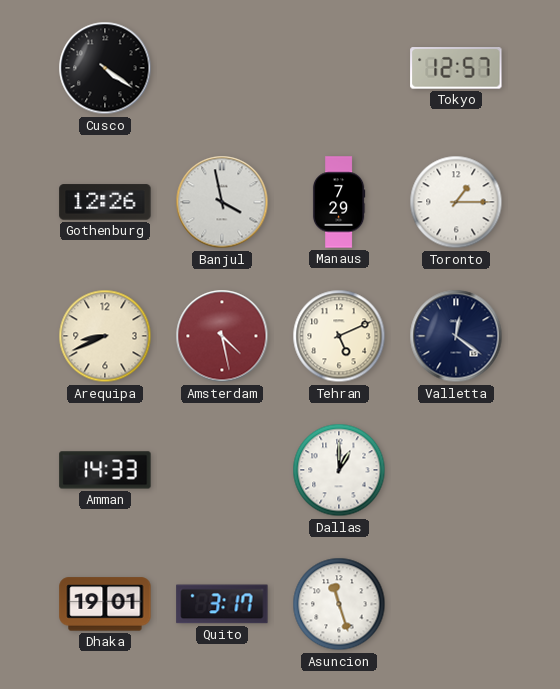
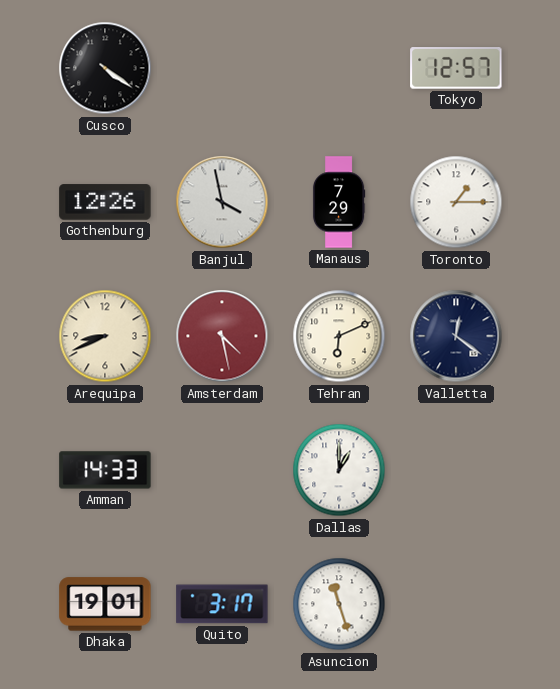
Tehran: 5:11 -> 6:11
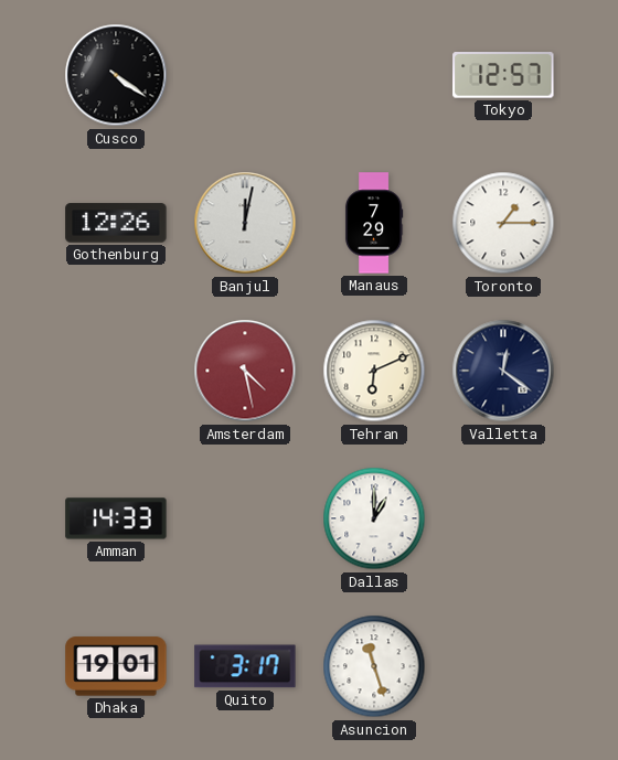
Banjul: 3:58 -> 12:02
Arequipa: 8:41 -> none
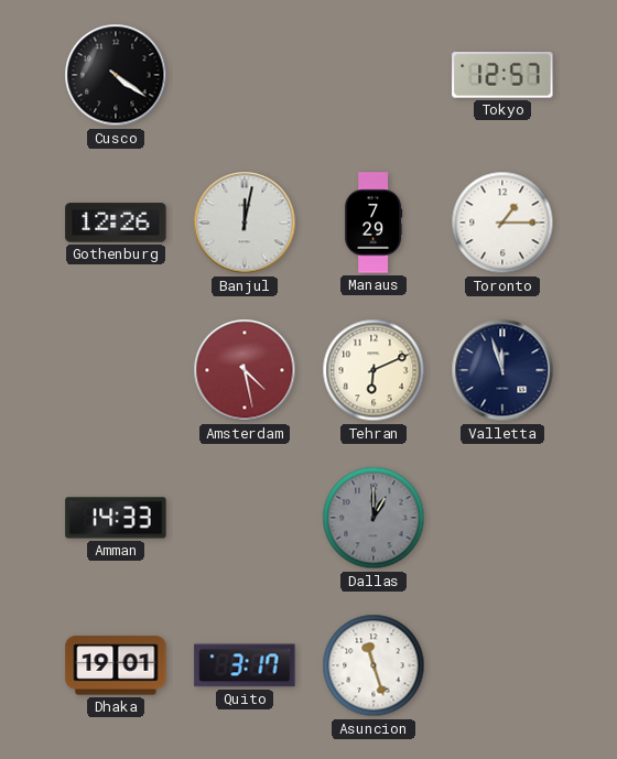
Valletta: 12:21 -> 11:57
Dallas dial: white -> grey
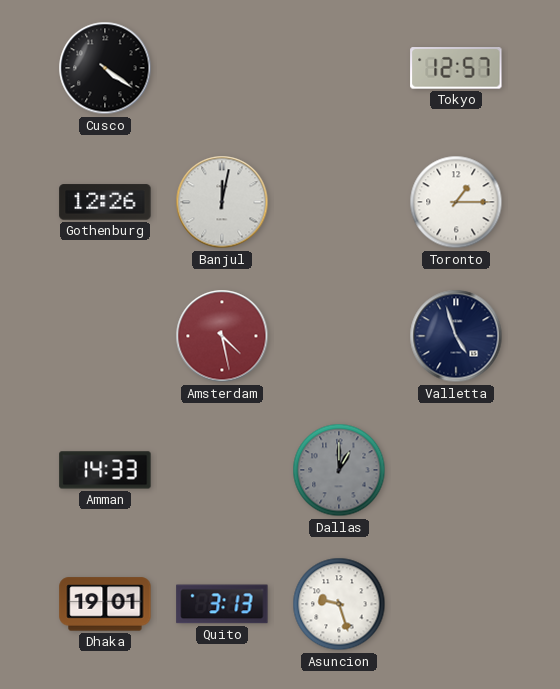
Manaus: 7:29 -> none
Tehran: 6:11 -> none
Valletta: 11:57 -> 4:57
Quito: 3:17 -> 3:13
Asuncion: 11:27 -> 9:27
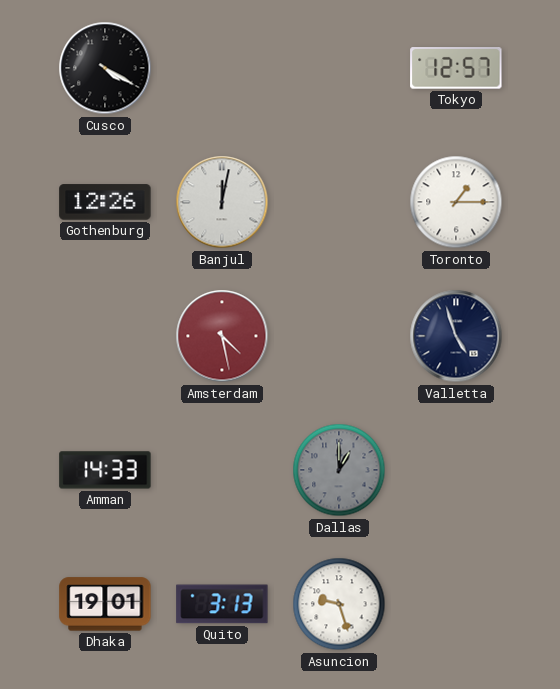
Cusco: 4:21 -> 4:20
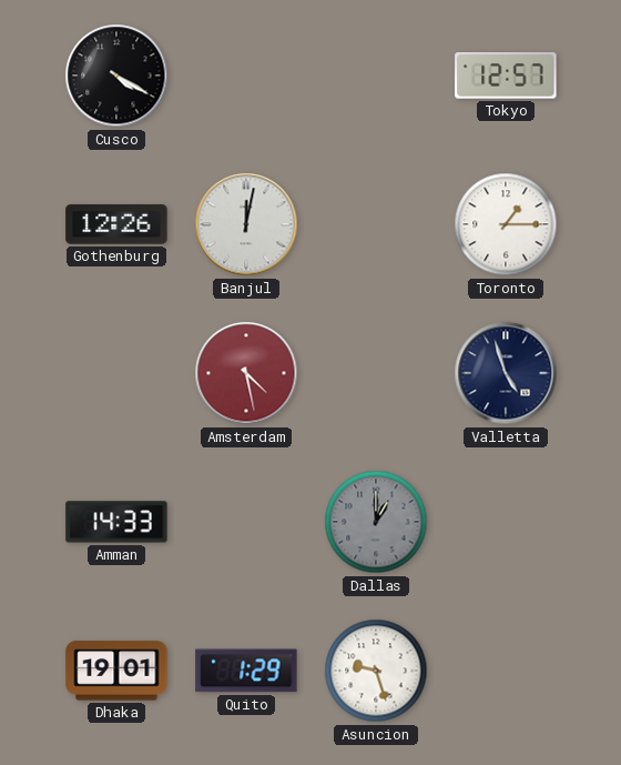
Quito: 3:13 -> 1:29
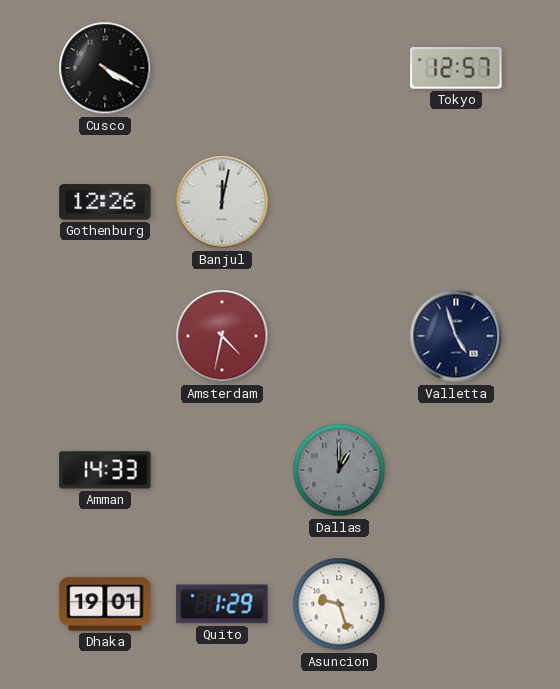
Toronto: 1:15 -> none
Amsterdam: 4:28 -> 4:32
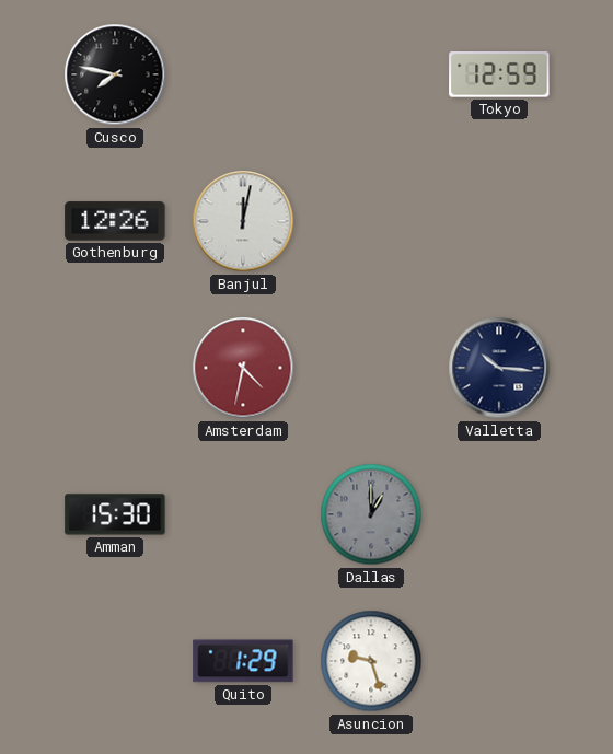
Cusco: 4:20 -> 7:47
Tokyo: 12:57 -> 12:59
Valletta: 4:57 -> 10:16
Amman: 14:33 -> 15:30
Dhaka: 19:01 -> none
